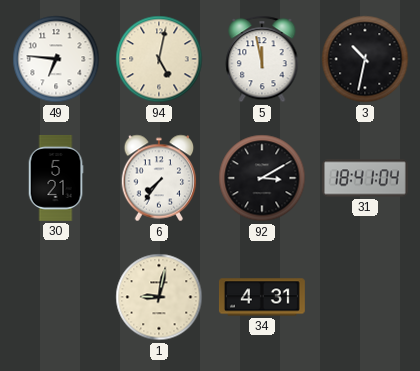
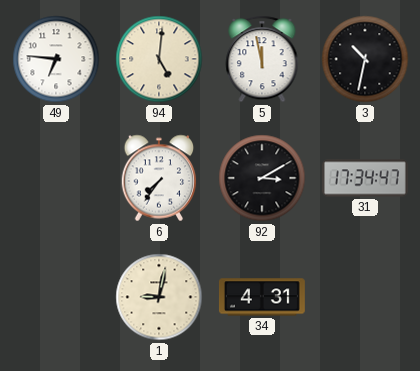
94: 5:02 -> 5:01
30: 5:21 -> none
31: 18:41 -> 17:34
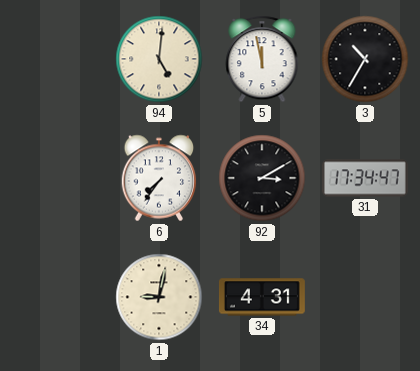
49: 6:46 -> none
3: 10:32 -> 10:35
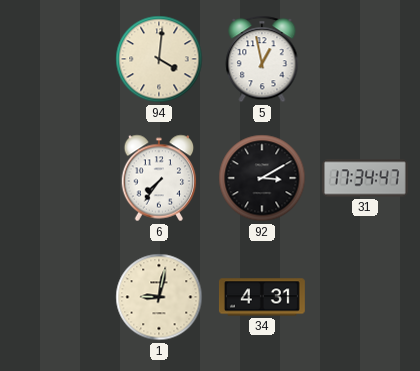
94: 5:01 -> 4:01
5: 11:58 -> 12:58
3: 10:35 -> none
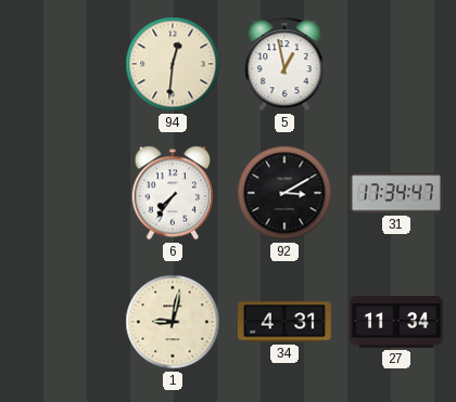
94: 4:01 -> 12:31
27: none -> 11:34
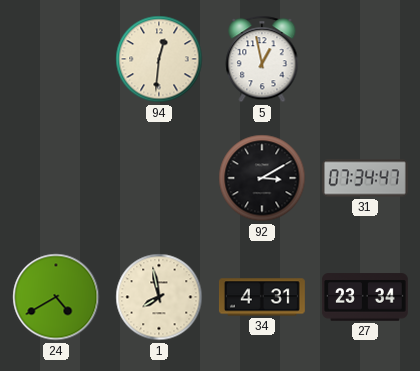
6: 7:36 -> none
31: 17:34 -> 07:34
24: none -> 4:40
1: 9:02 -> 7:58
27: 11:34 -> 23:34
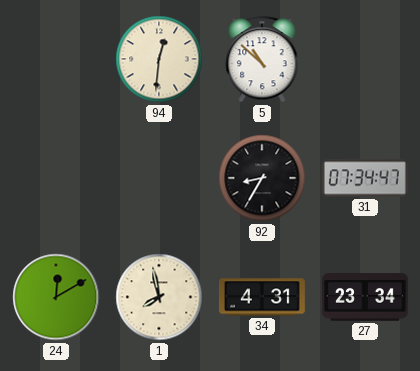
5: 12:58 -> 10:52
92: 3:10 -> 8:35
24: 4:40 -> 12:10
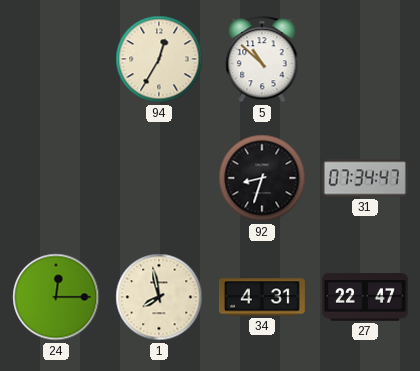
94: 12:31 -> 12:35
92: 8:35 -> 8:33
24: 12:10 -> 12:15
27: 23:34 -> 22:47
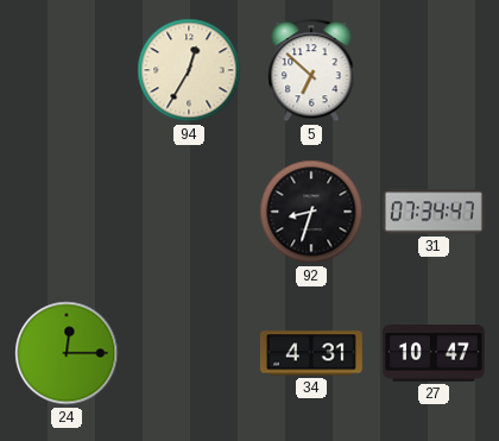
5: 10:52 -> 6:52
1: 7:58 -> none
27: 22:47 -> 10:47
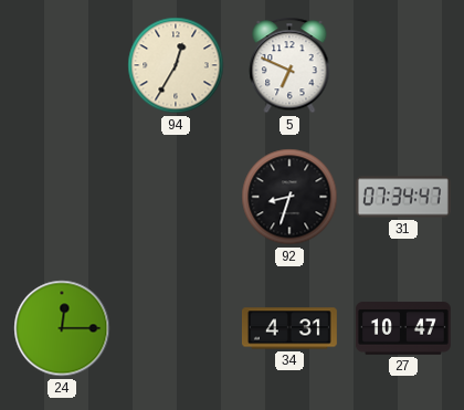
5: 6:52 -> 6:49
